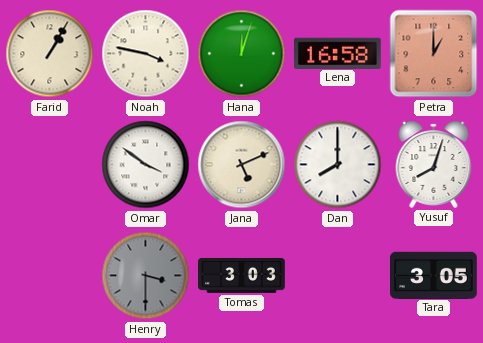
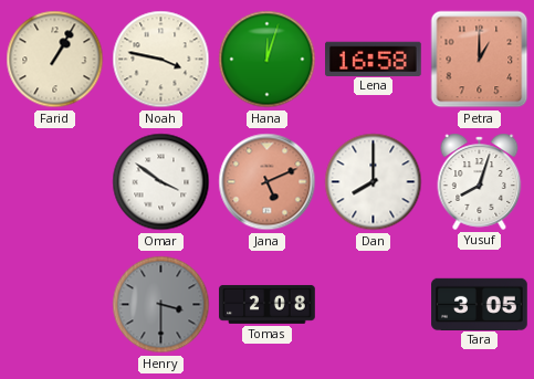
Jana dial: cream -> salmon
Tomas: 3:03 -> 2:08
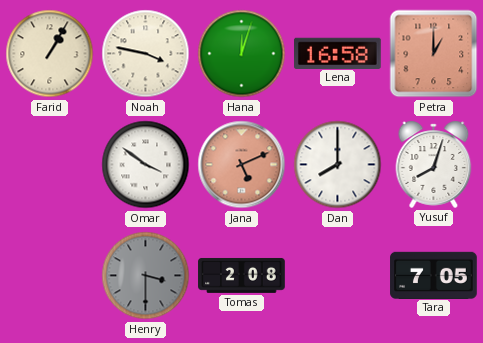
Tara: 3:05 -> 7:05
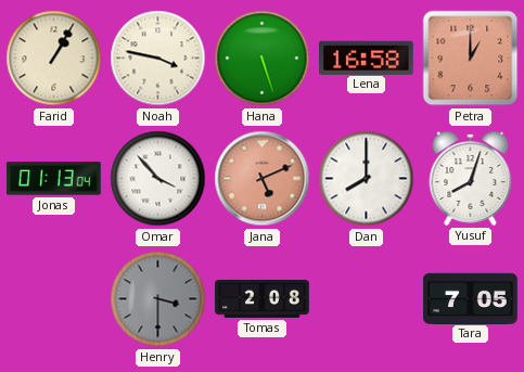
Hana: 12:03 -> 5:27
Jonas: none -> 01:13
Omar: 3:51 -> 3:53
